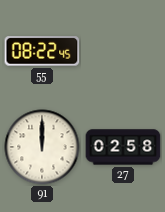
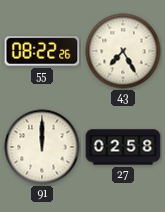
55: 08:22:45 -> 08:22:26
43: none -> 7:25
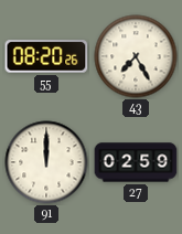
55: 08:22 -> 08:20
27: 02:58 -> 02:59
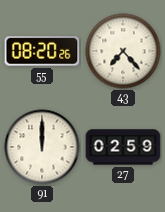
43: 7:25 -> 7:23
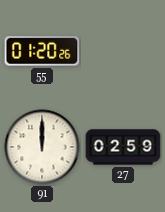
55: 08:20 -> 01:20
43: 7:23 -> none
